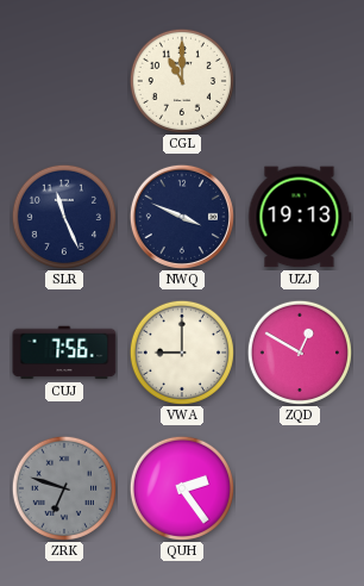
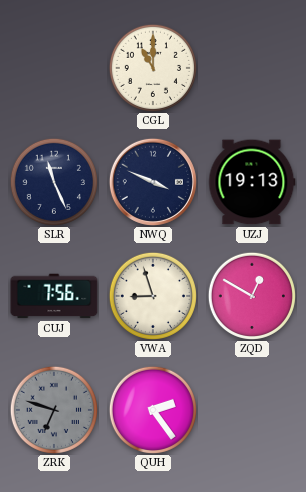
VWA: 9:00 -> 8:57
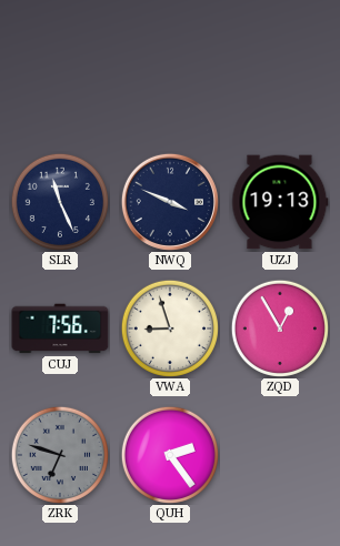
CGL: 11:00 -> none
ZQD: 12:50 -> 12:55
